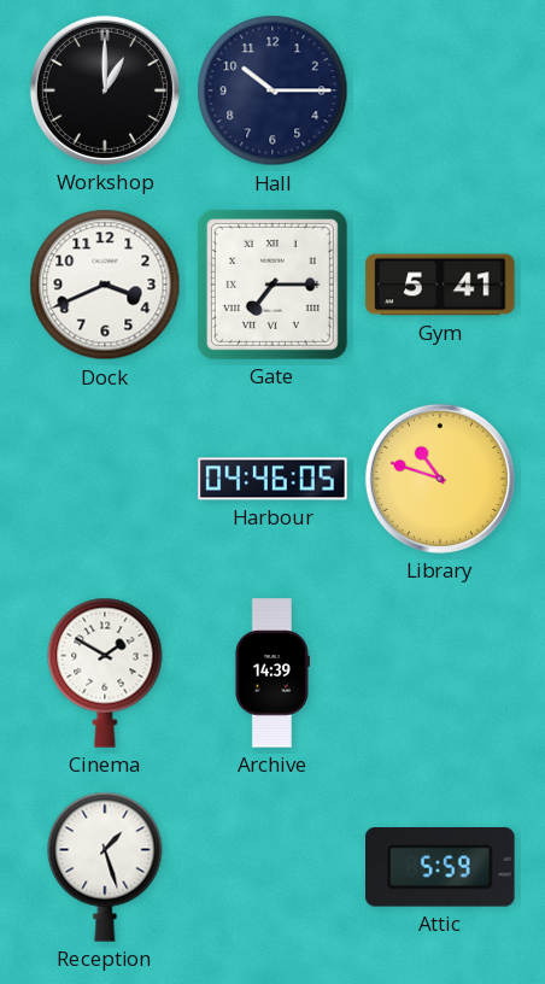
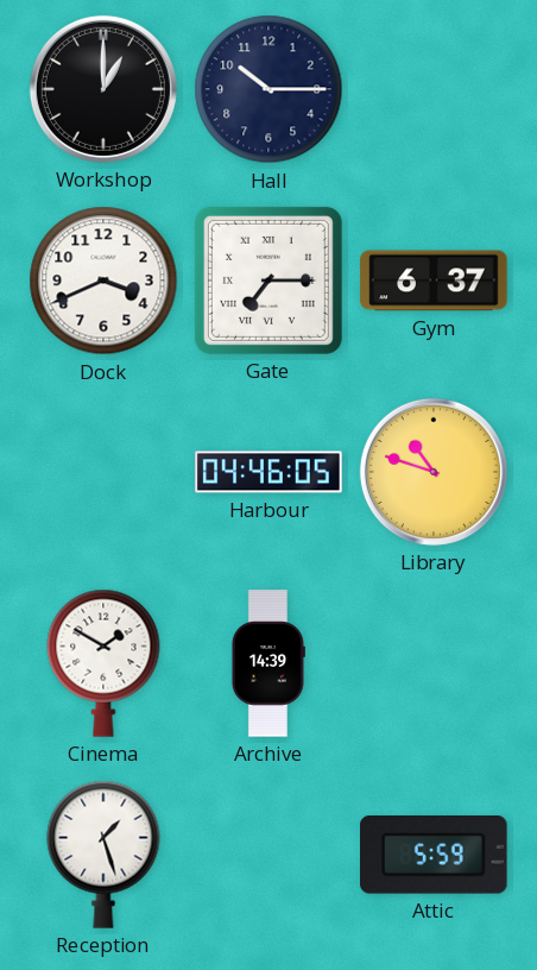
Gym: 5:41 -> 6:37
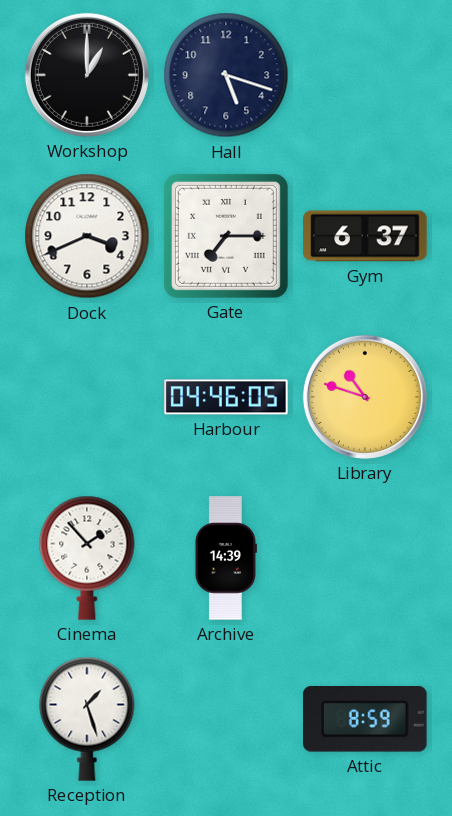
Hall: 10:15 -> 5:18
Cinema: 1:50 -> 1:53
Attic: 5:59 -> 8:59
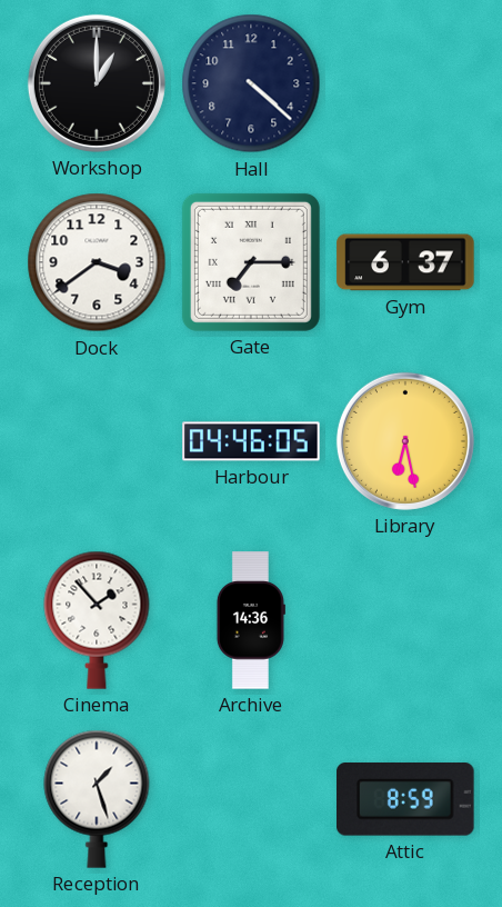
Hall: 5:18 -> 4:22
Dock: 3:41 -> 3:39
Library: 10:48 -> 6:28
Archive: 14:39 -> 14:36
